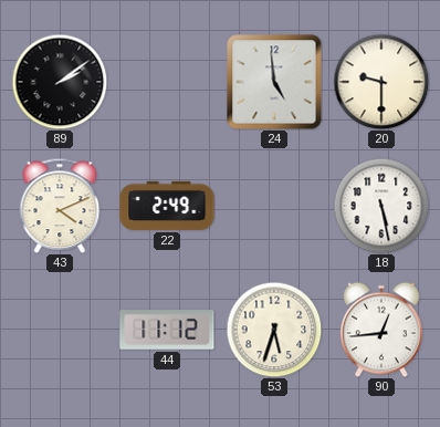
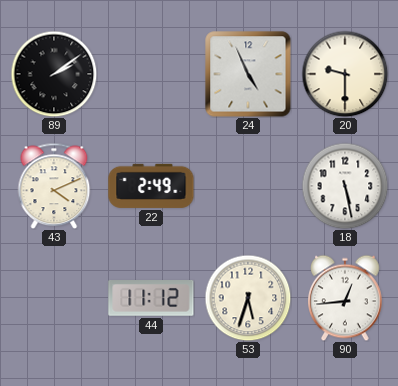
24: 4:59 -> 4:56
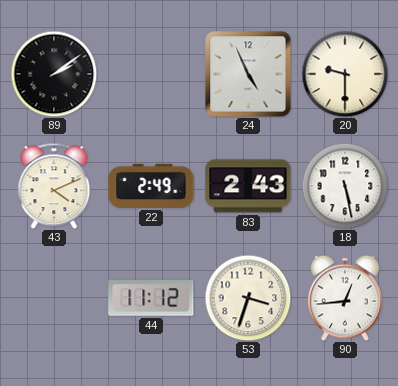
83: none -> 2:43
53: 5:33 -> 3:33
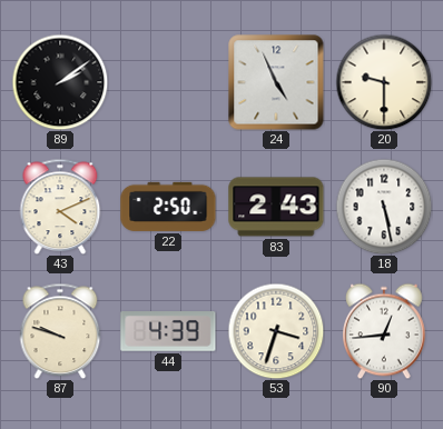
22: 2:49 -> 2:50
87: none -> 9:48
44: 11:12 -> 4:39
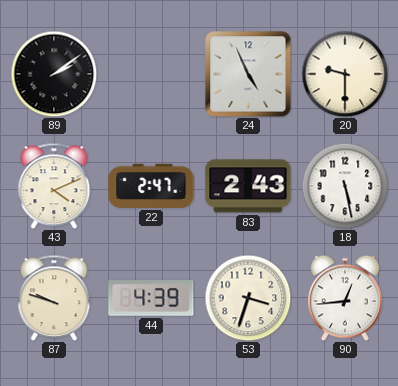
22: 2:50 -> 2:47
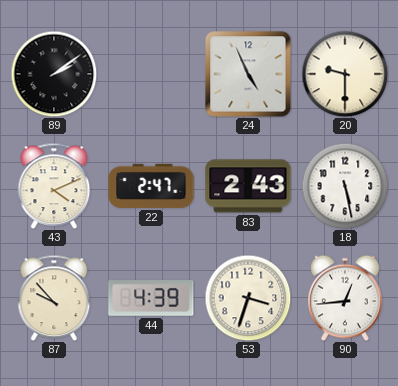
87: 9:48 -> 9:53
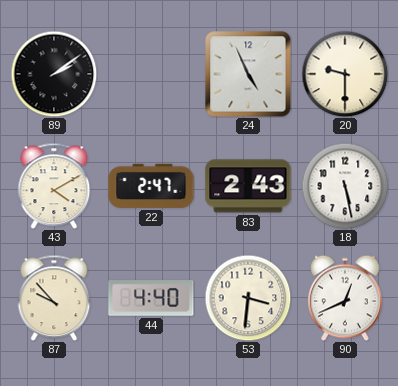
43: 4:11 -> 4:10
44: 4:39 -> 4:40
53: 3:33 -> 3:31
90: 12:44 -> 12:41
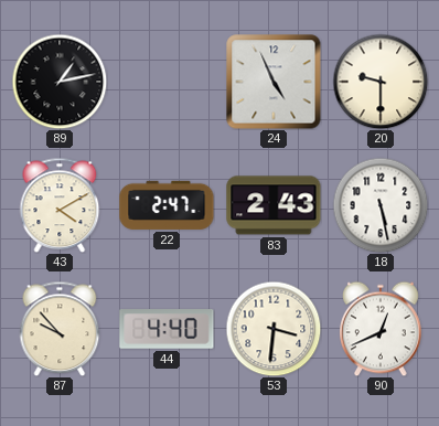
89: 2:09 -> 1:13
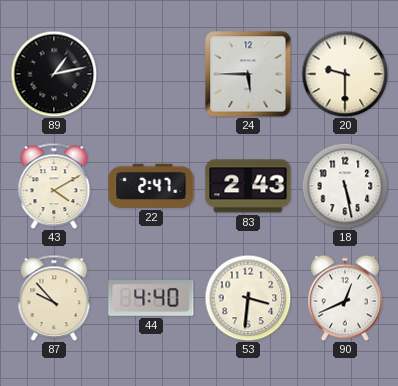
24: 4:56 -> 5:45
